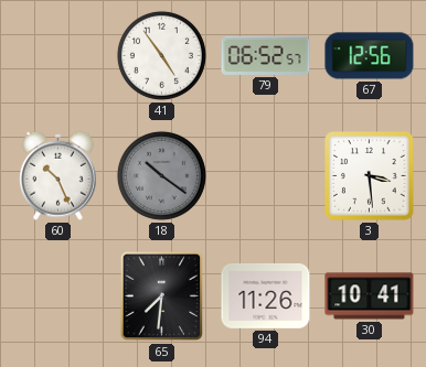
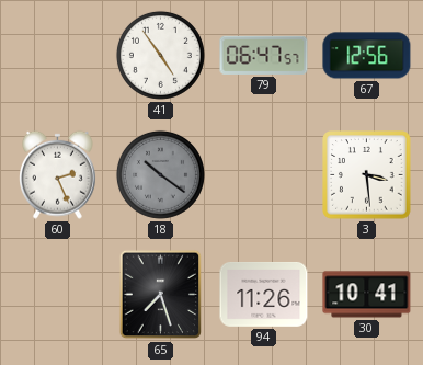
79: 06:52 -> 06:47
60: 10:26 -> 2:26
65: 7:31 -> 7:27
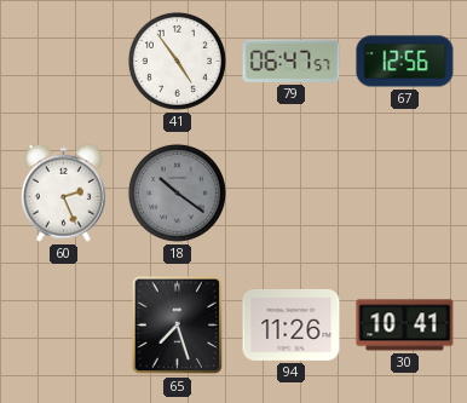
3: 3:29 -> none
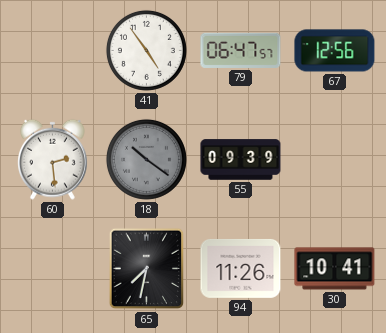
60: 2:26 -> 2:29
55: none -> 09:39
65: 7:27 -> 7:32
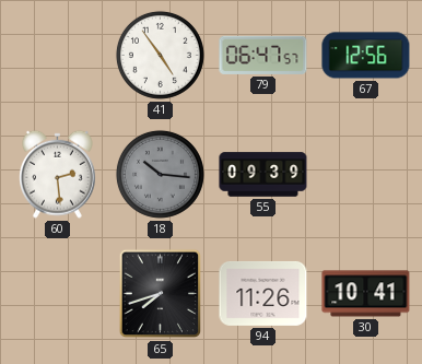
18: 10:21 -> 10:16
65: 7:32 -> 7:42
